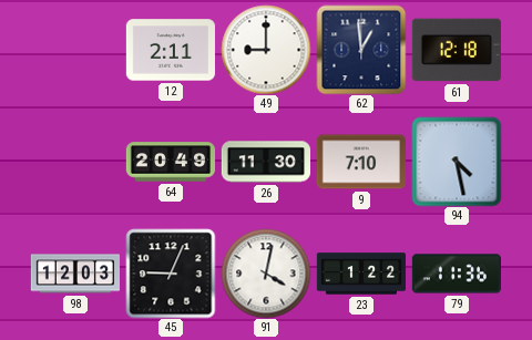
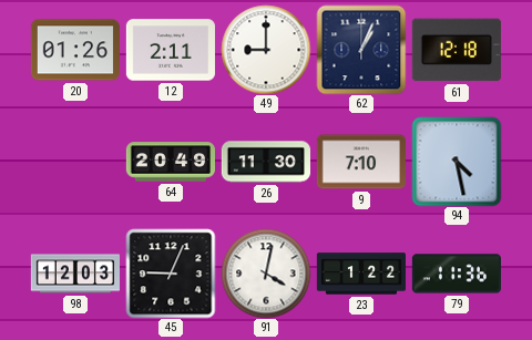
20: none -> 01:26
62: 12:59 -> 1:04
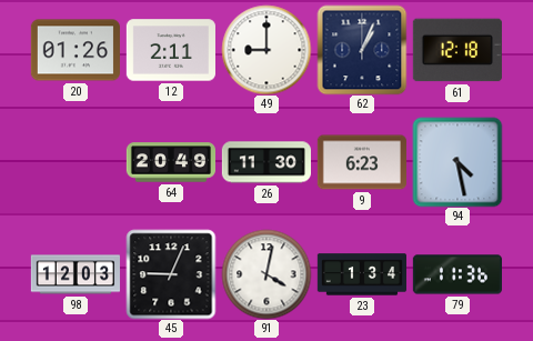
9: 7:10 -> 6:23
23: 1:22 -> 1:34
